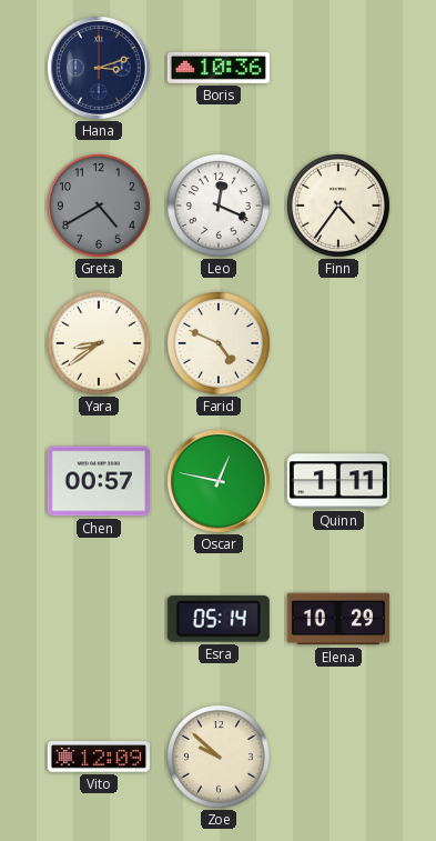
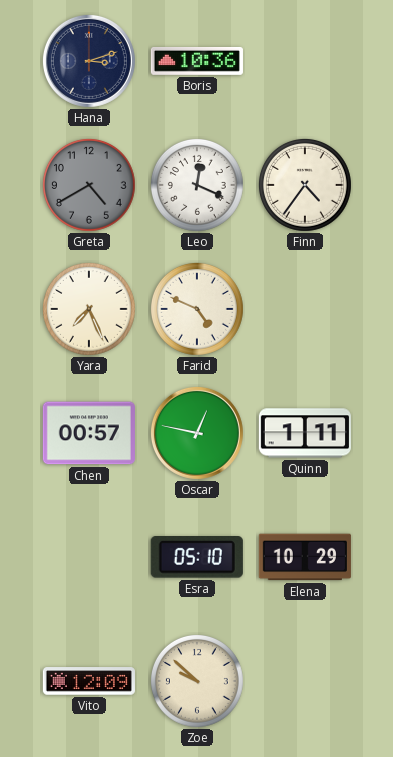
Yara: 8:39 -> 7:26
Esra: 05:14 -> 05:10
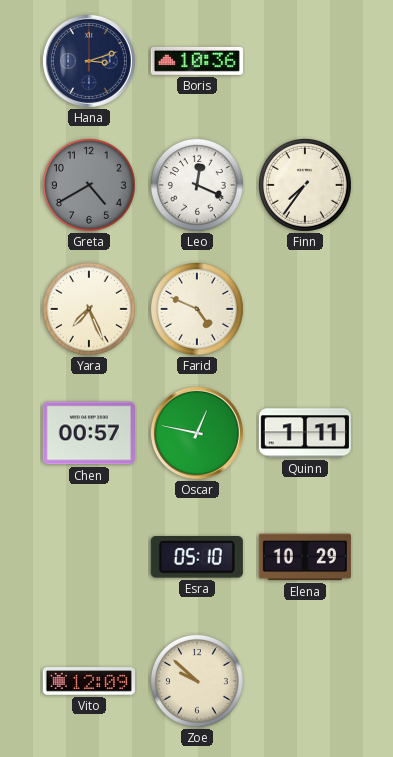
Finn: 4:36 -> 7:36
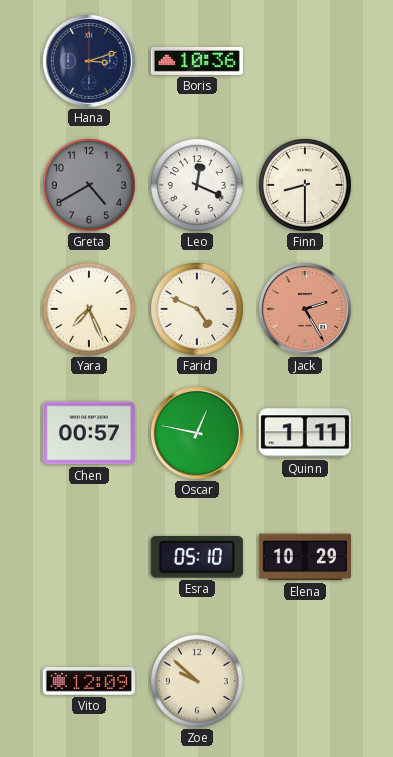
Finn: 7:36 -> 8:30
Jack: none -> 2:25
